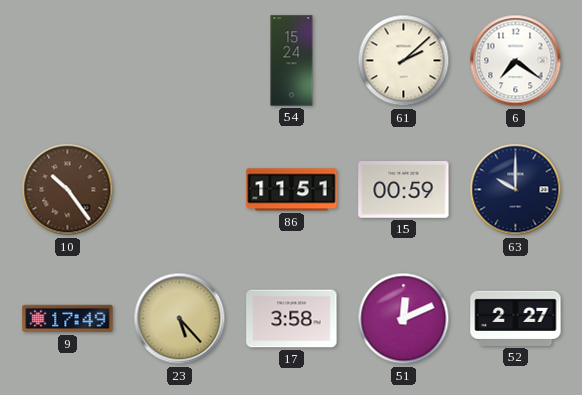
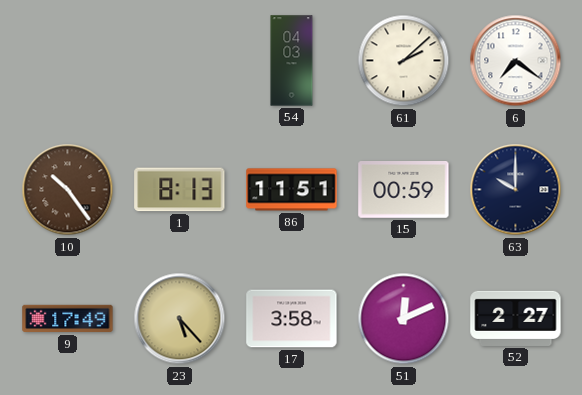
54: 15:24 -> 04:03
1: none -> 8:13
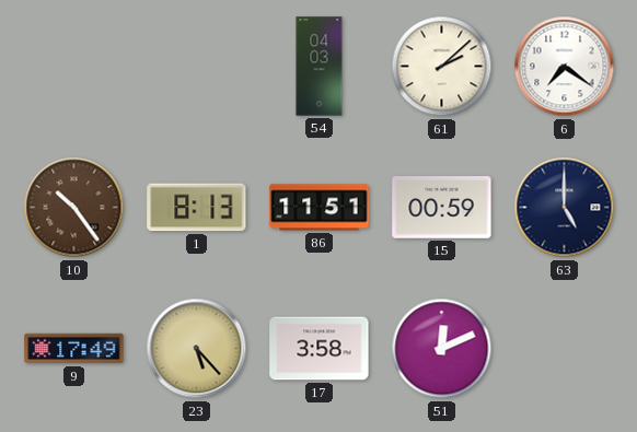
63: 10:00 -> 5:00
52: 2:27 -> none
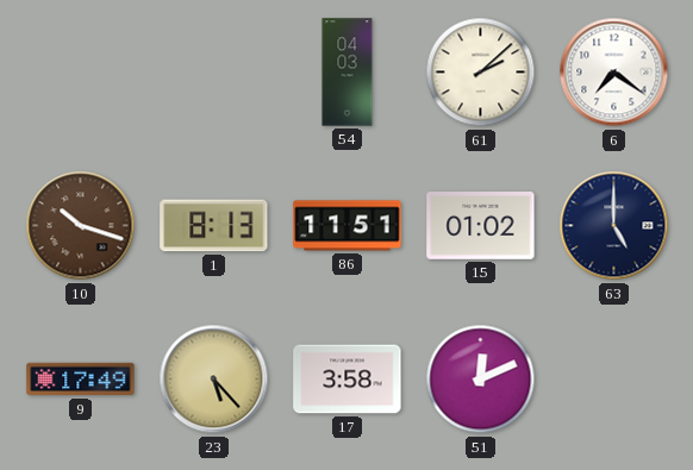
10: 10:24 -> 10:18
15: 00:59 -> 01:02
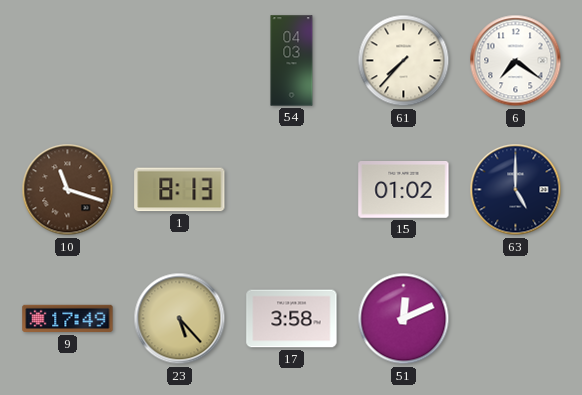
61: 2:08 -> 7:37
10: 10:18 -> 11:18
86: 11:51 -> none
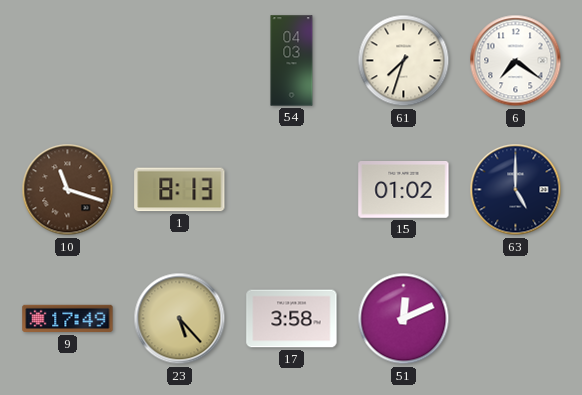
61: 7:37 -> 7:33
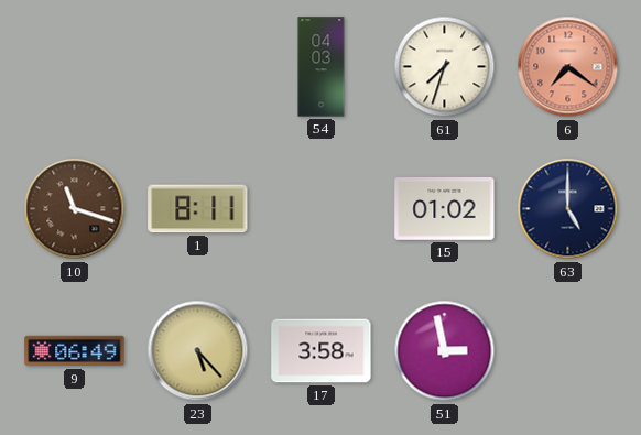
6 dial: white -> salmon
1: 8:13 -> 8:11
9: 17:49 -> 06:49
51: 12:11 -> 2:58
